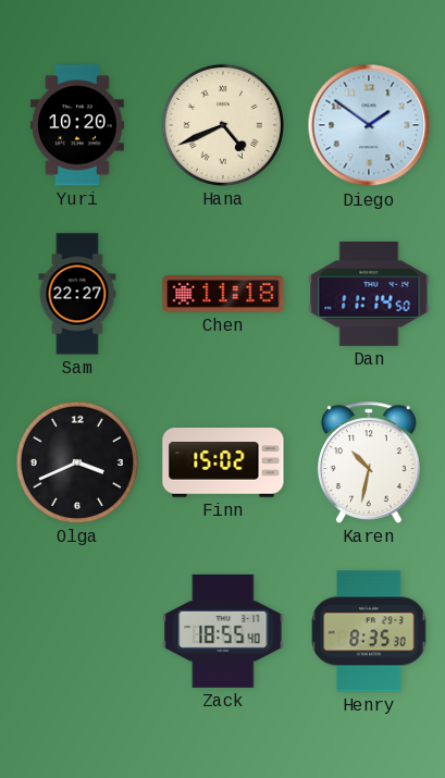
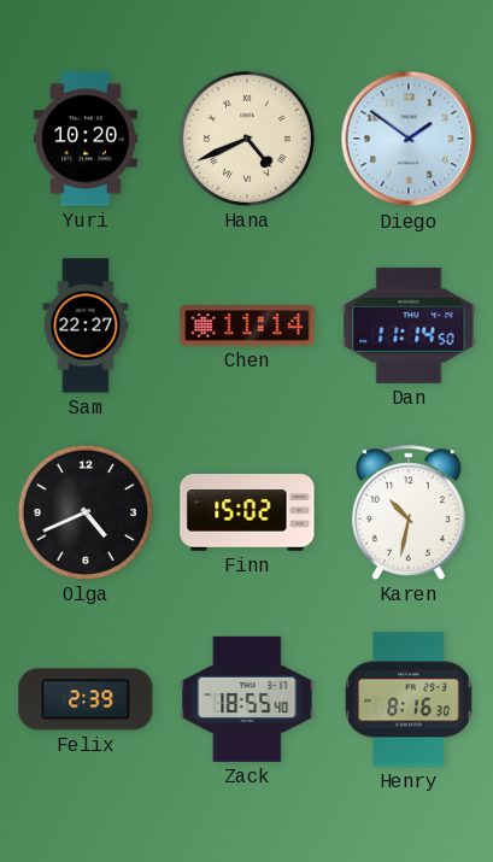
Chen: 11:18 -> 11:14
Olga: 3:41 -> 4:41
Felix: none -> 2:39
Henry: 8:35 -> 8:16
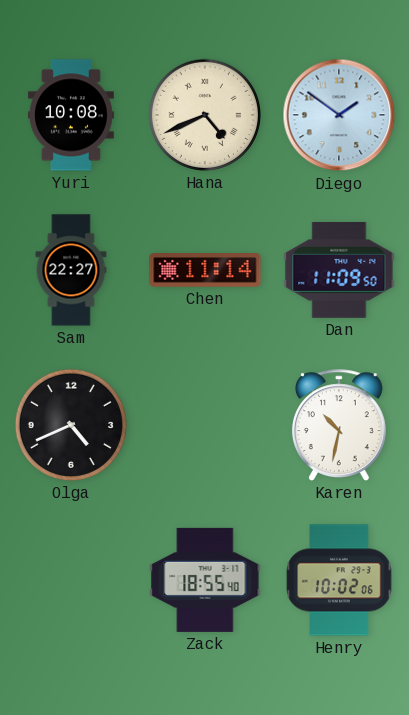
Yuri: 10:20 -> 10:08
Dan: 11:14 -> 11:09
Finn: 15:02 -> none
Felix: 2:39 -> none
Henry: 8:16 -> 10:02
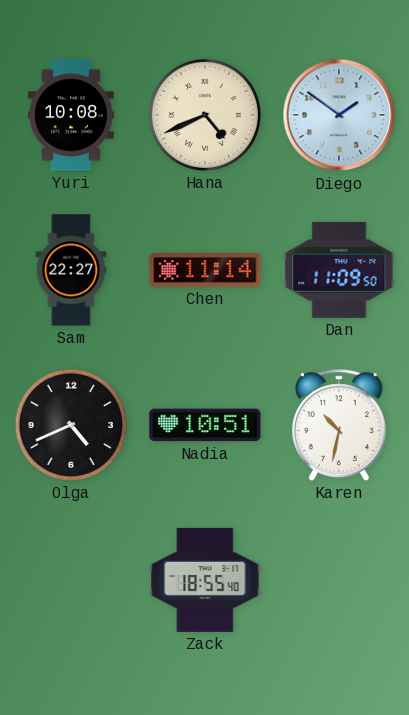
Nadia: none -> 10:51
Henry: 10:02 -> none
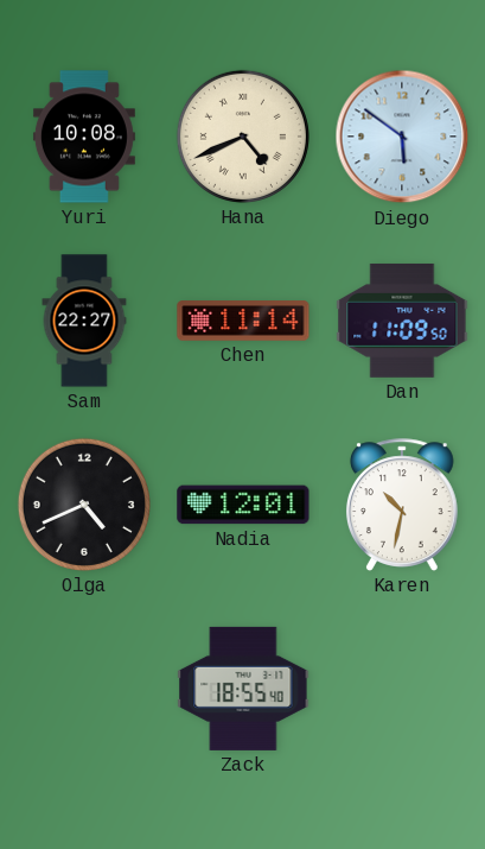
Diego: 1:51 -> 5:51
Nadia: 10:51 -> 12:01
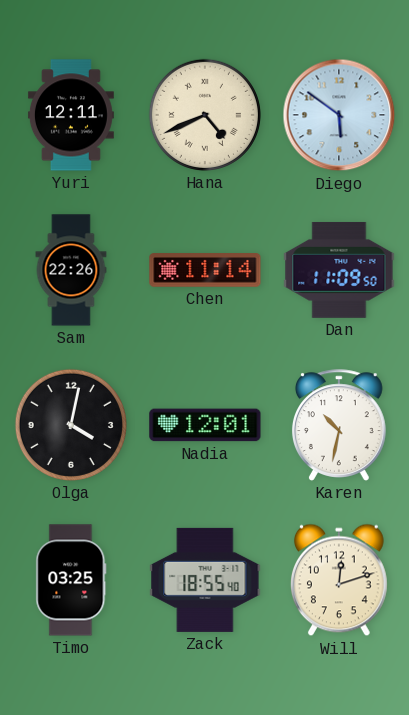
Yuri: 10:08 -> 12:11
Sam: 22:27 -> 22:26
Olga: 4:41 -> 4:02
Timo: none -> 03:25
Will: none -> 12:12
